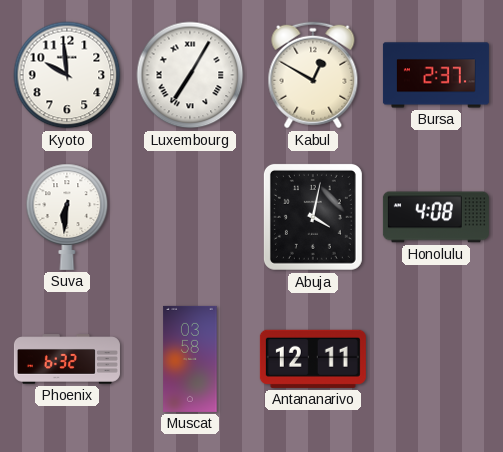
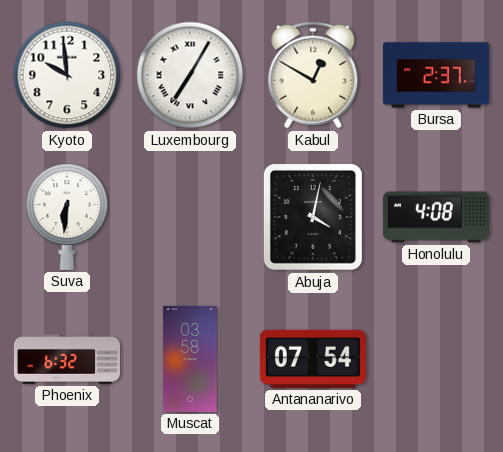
Antananarivo: 12:11 -> 07:54
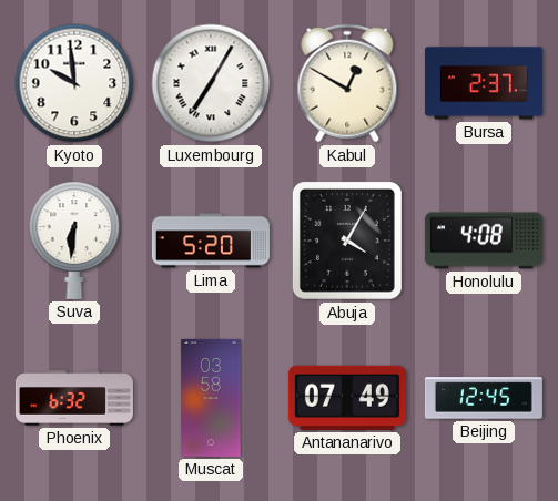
Lima: none -> 5:20
Abuja: 4:02 -> 4:05
Antananarivo: 07:54 -> 07:49
Beijing: none -> 12:45
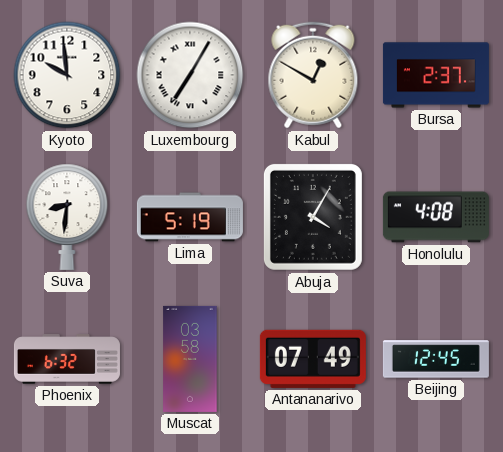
Suva: 6:31 -> 8:31
Lima: 5:20 -> 5:19
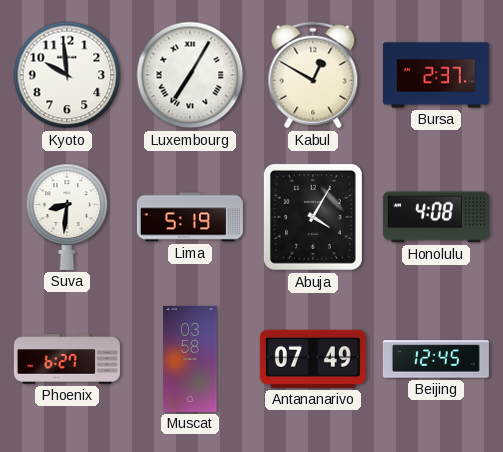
Phoenix: 6:32 -> 6:27
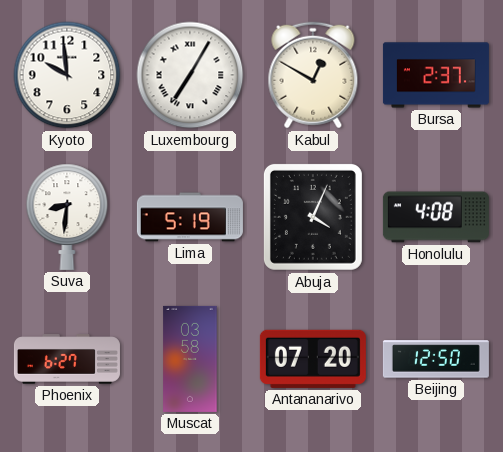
Abuja: 4:05 -> 4:04
Antananarivo: 07:49 -> 07:20
Beijing: 12:45 -> 12:50
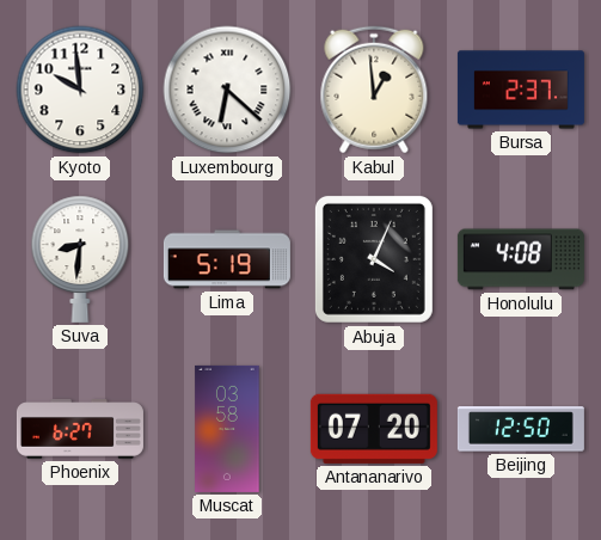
Luxembourg: 7:05 -> 6:22
Kabul: 12:50 -> 12:59
